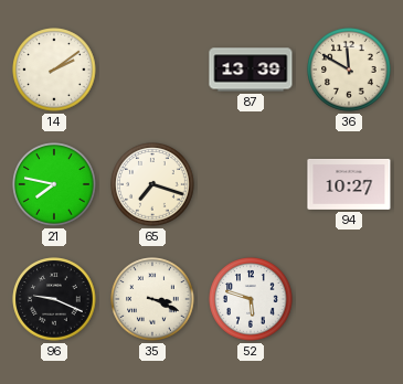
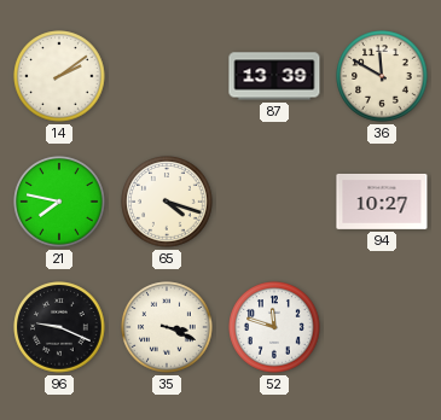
65: 7:18 -> 4:18
52: 5:48 -> 11:48
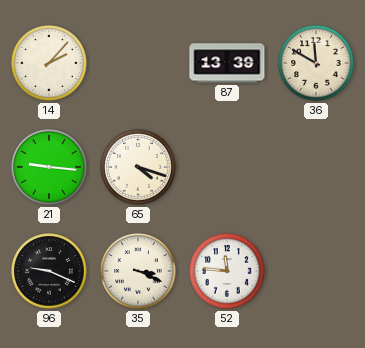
14: 2:09 -> 2:07
21: 7:47 -> 9:16
94: 10:27 -> none
52: 11:48 -> 11:46
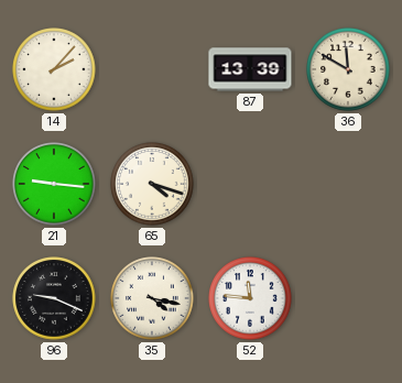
35: 3:19 -> 4:17
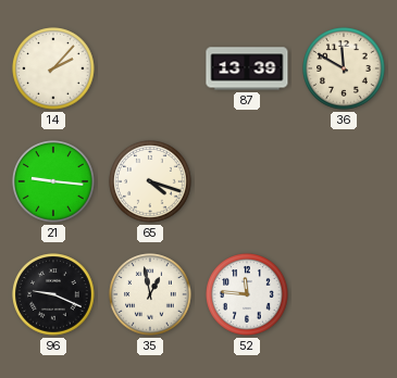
35: 4:17 -> 12:58
